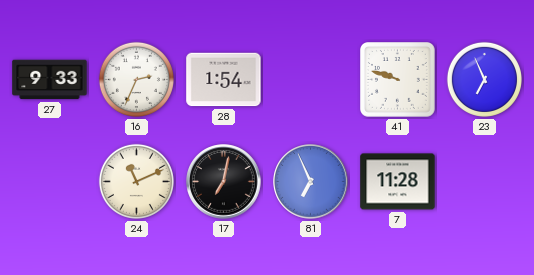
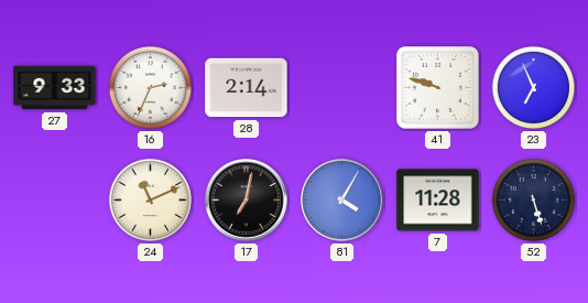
28: 1:54 -> 2:14
81: 6:56 -> 4:05
52: none -> 5:27
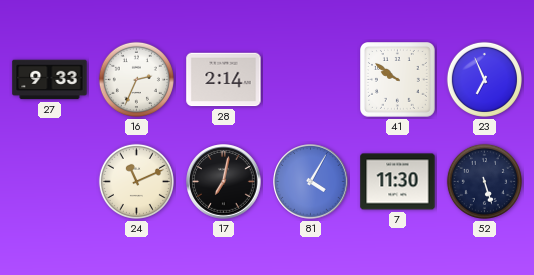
41: 9:48 -> 9:51
7: 11:28 -> 11:30
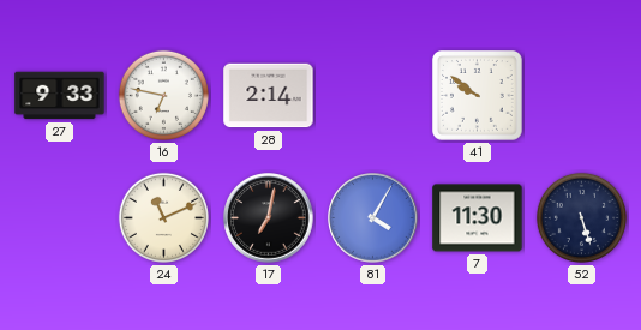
16: 2:34 -> 6:47
23: 6:56 -> none
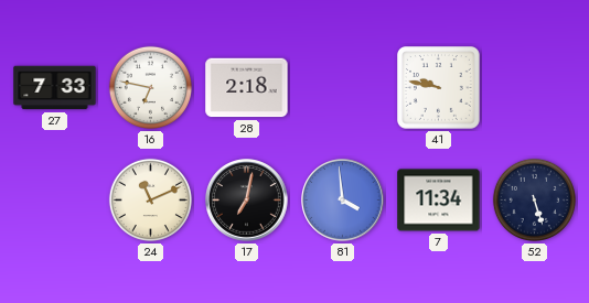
27: 9:33 -> 7:33
28: 2:14 -> 2:18
41: 9:51 -> 9:47
81: 4:05 -> 3:59
7: 11:30 -> 11:34
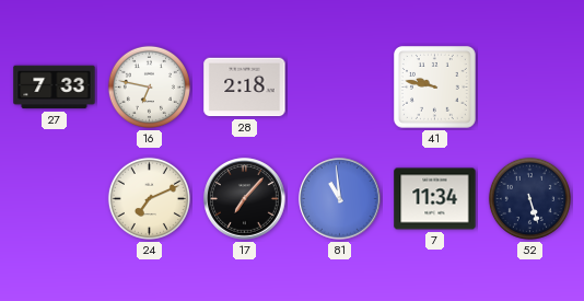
24: 11:11 -> 7:11
17: 7:02 -> 7:07
81: 3:59 -> 10:59
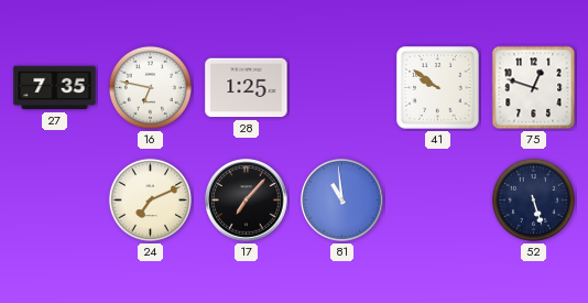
27: 7:33 -> 7:35
28: 2:18 -> 1:25
41: 9:47 -> 9:51
75: none -> 12:48
7: 11:34 -> none
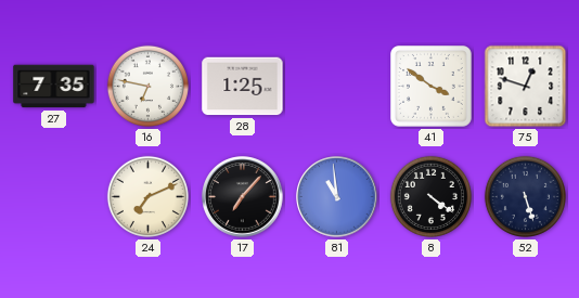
41: 9:51 -> 3:51
8: none -> 4:21
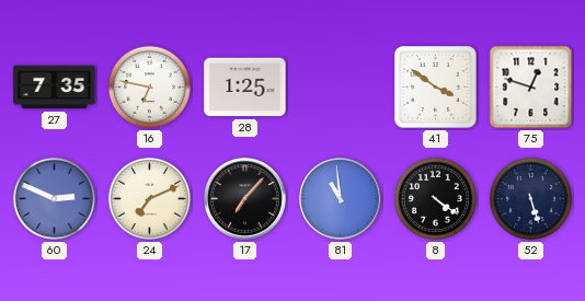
60: none -> 2:49
